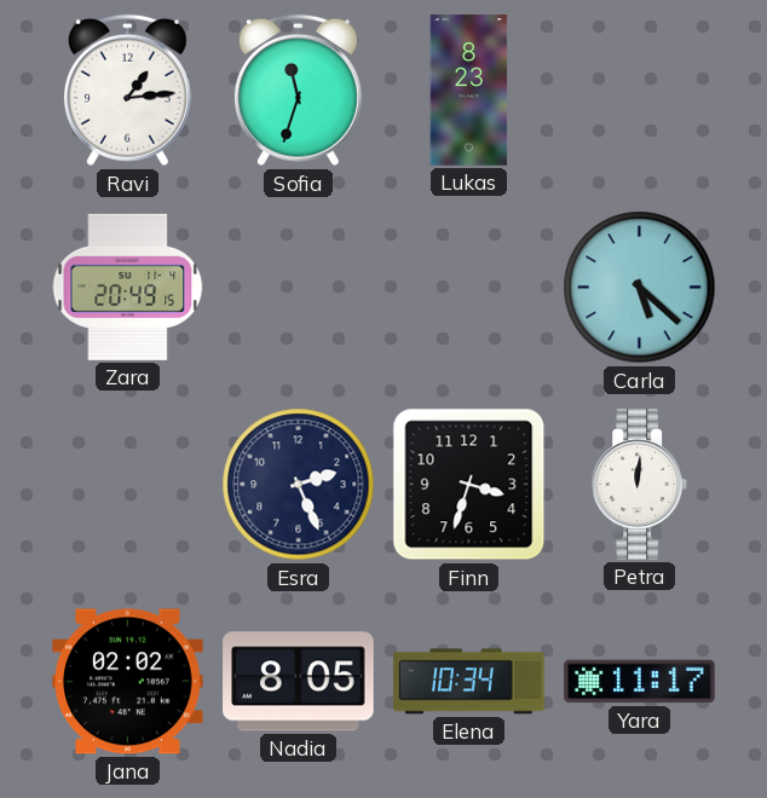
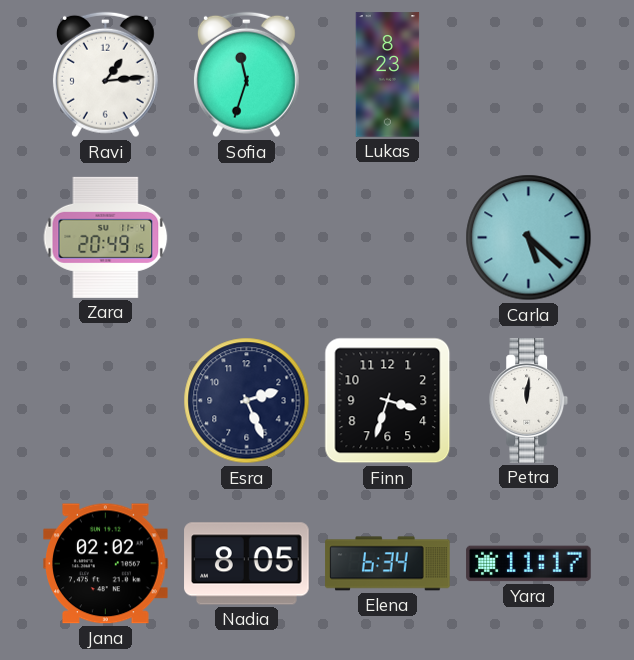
Elena: 10:34 -> 6:34
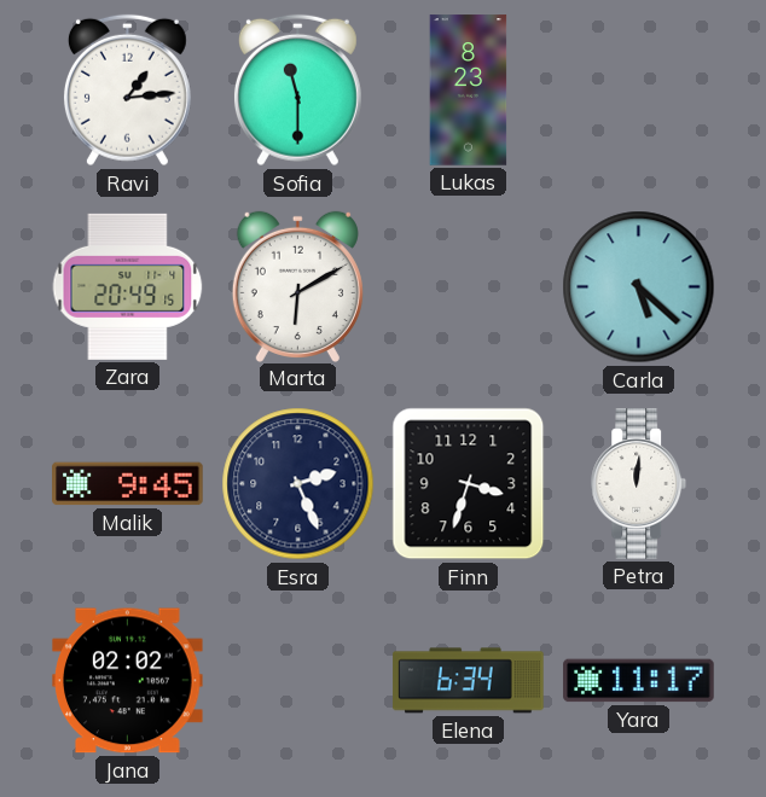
Sofia: 11:33 -> 11:30
Marta: none -> 6:10
Malik: none -> 9:45
Nadia: 8:05 -> none
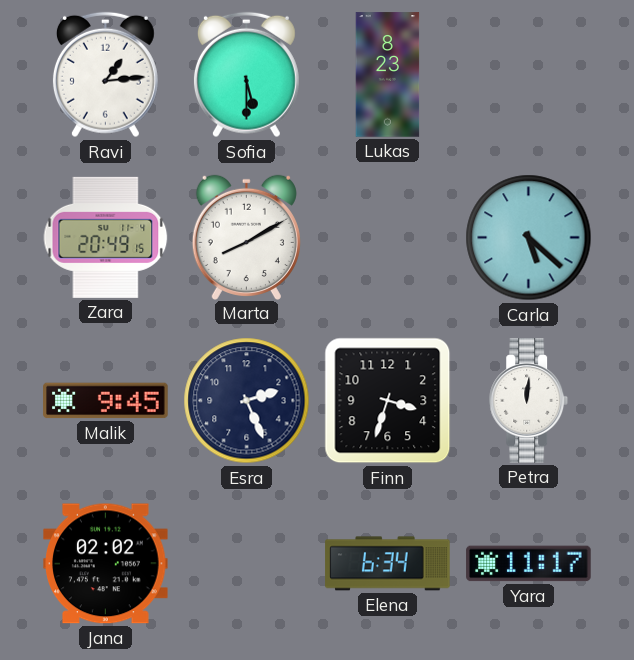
Sofia: 11:30 -> 5:30
Marta: 6:10 -> 8:10
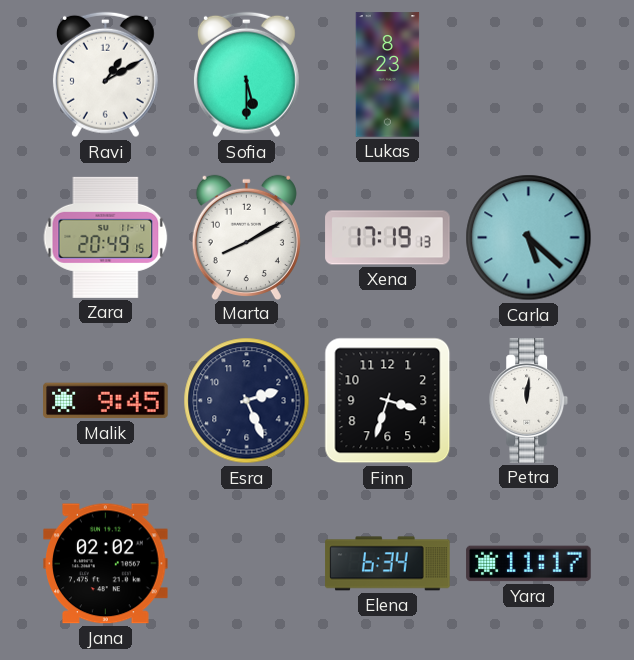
Ravi: 1:14 -> 1:10
Xena: none -> 17:19
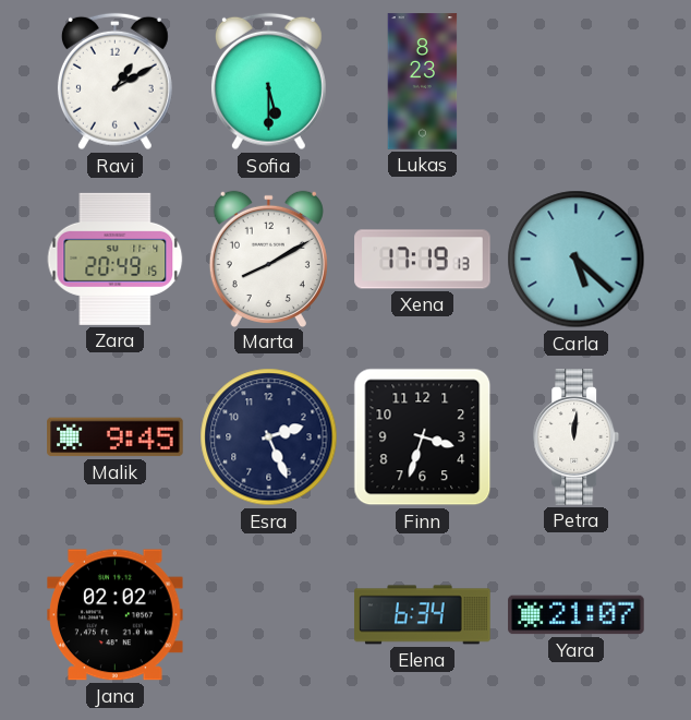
Yara: 11:17 -> 21:07
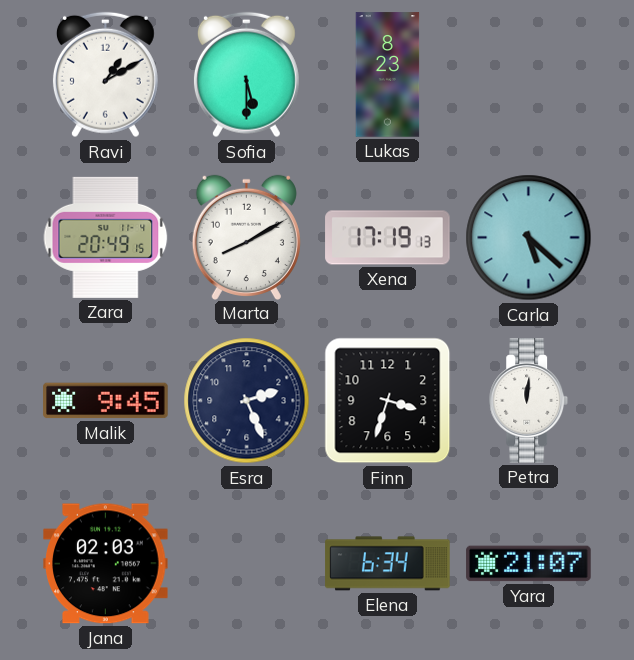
Jana: 02:02 -> 02:03
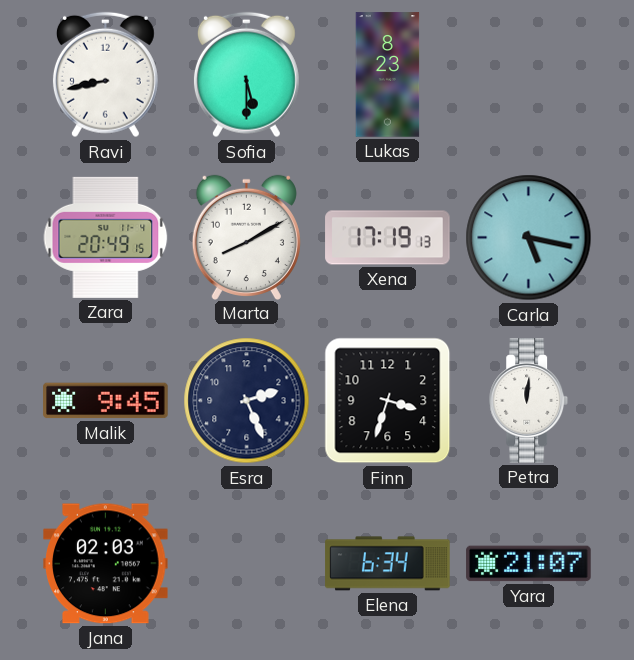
Ravi: 1:10 -> 8:43
Carla: 5:22 -> 5:17
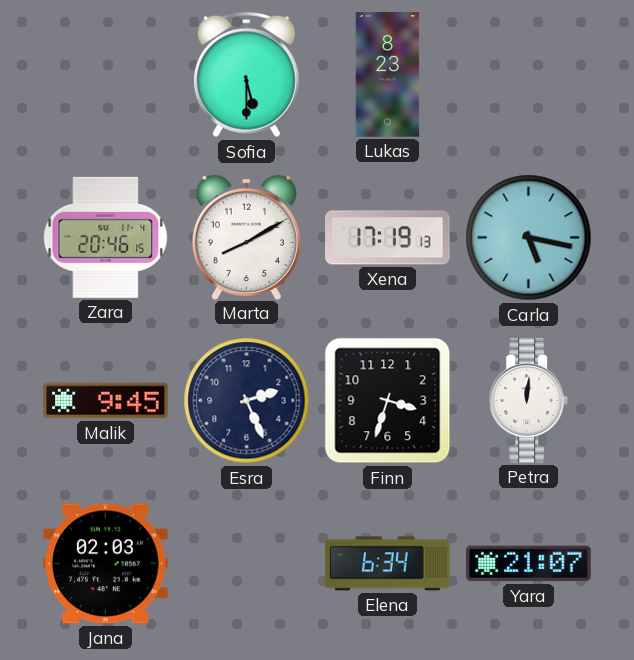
Ravi: 8:43 -> none
Zara: 20:49 -> 20:46
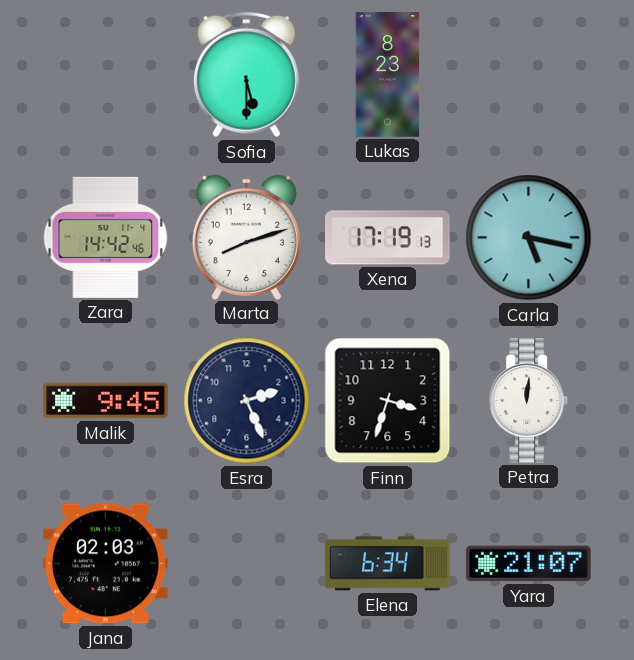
Zara: 20:46 -> 14:42
Marta: 8:10 -> 8:12
